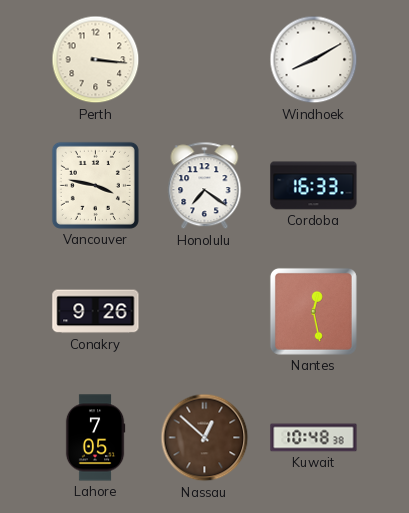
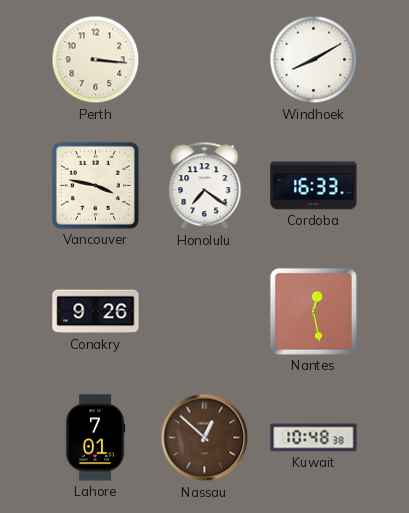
Lahore: 7:05 -> 7:01
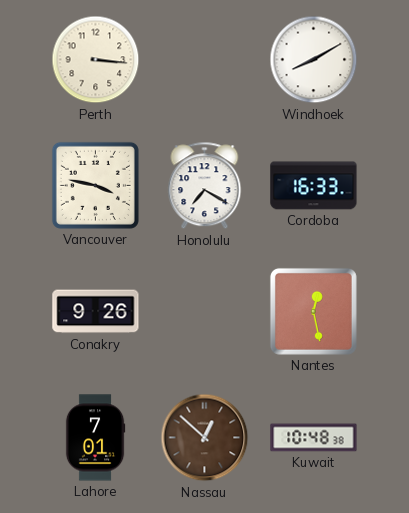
Honolulu: 7:21 -> 7:20
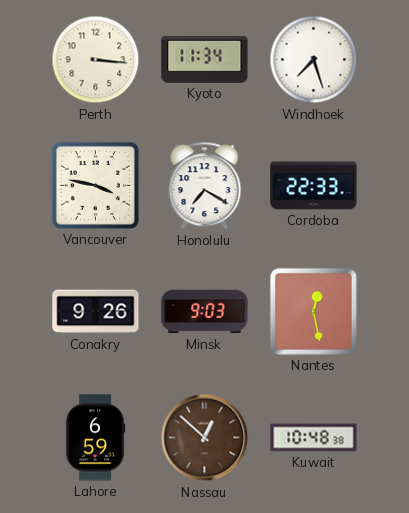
Kyoto: none -> 11:34
Windhoek: 8:10 -> 7:27
Cordoba: 16:33 -> 22:33
Minsk: none -> 9:03
Lahore: 7:01 -> 6:59
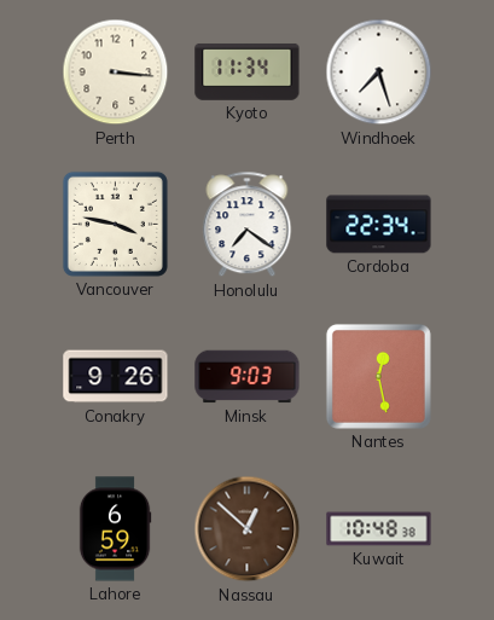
Honolulu: 7:20 -> 7:21
Cordoba: 22:33 -> 22:34
